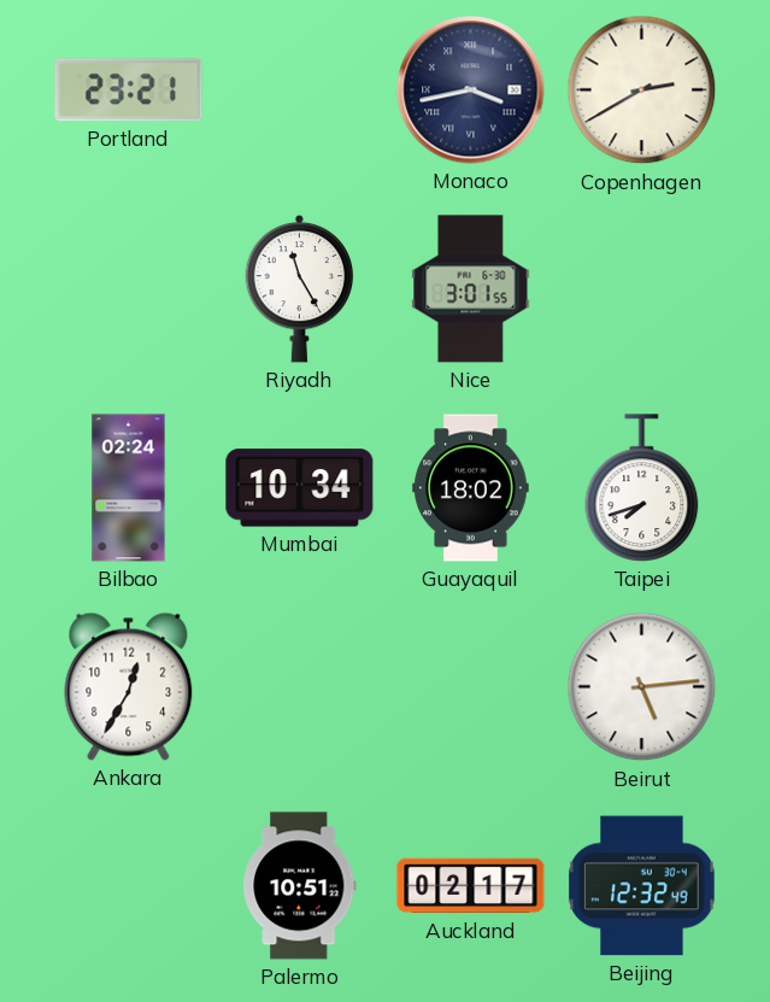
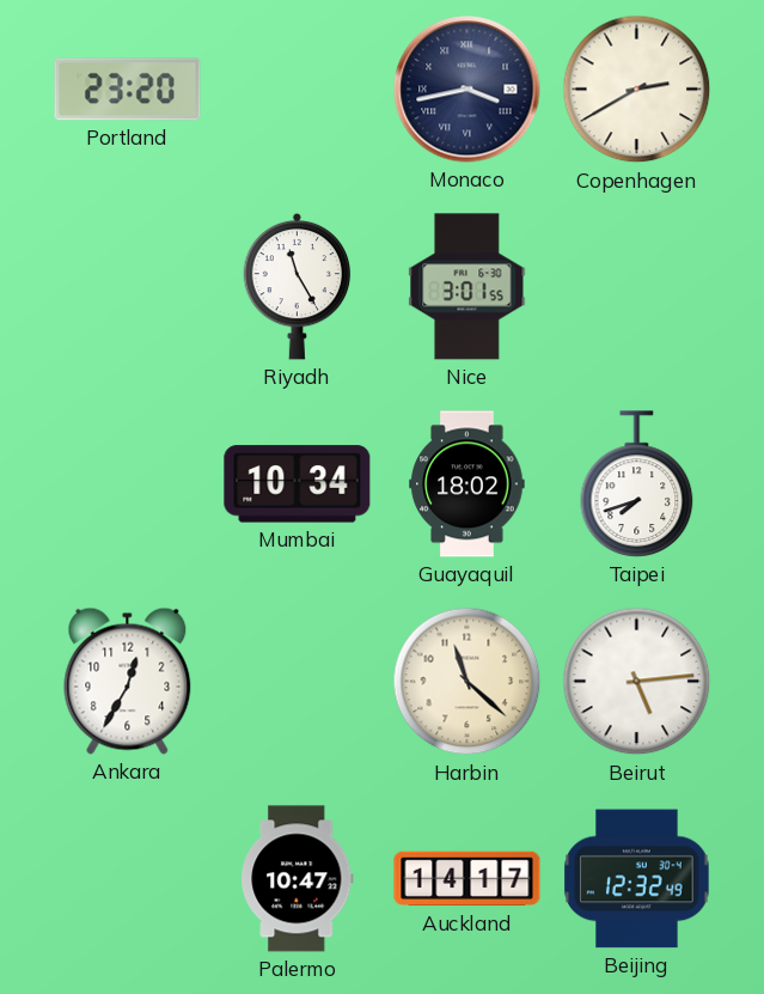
Portland: 23:21 -> 23:20
Bilbao: 02:24 -> none
Harbin: none -> 11:22
Palermo: 10:51 -> 10:47
Auckland: 02:17 -> 14:17
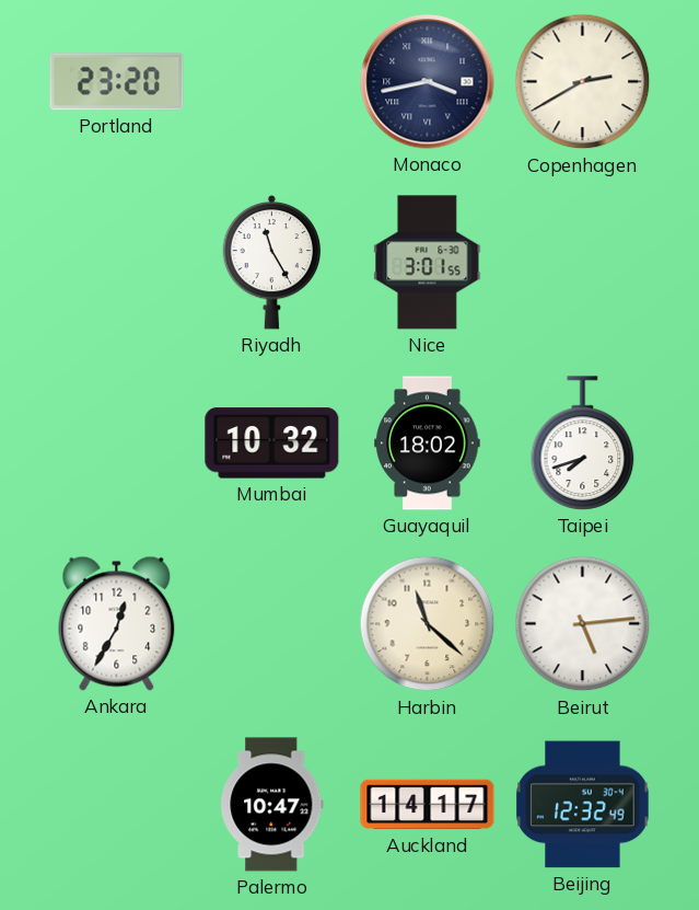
Mumbai: 10:34 -> 10:32
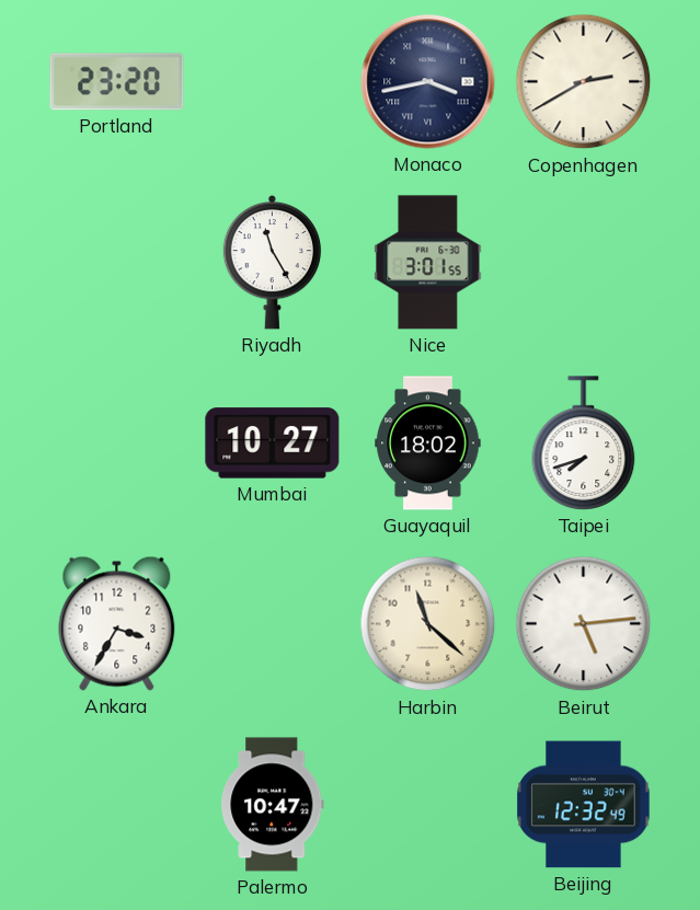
Mumbai: 10:32 -> 10:27
Ankara: 12:35 -> 3:35
Auckland: 14:17 -> none
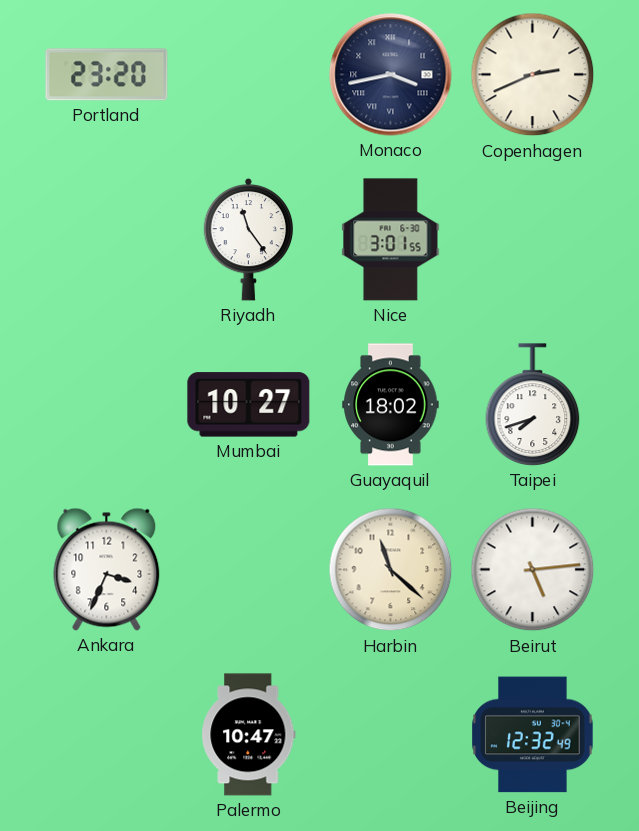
Copenhagen: 2:40 -> 2:41
Riyadh: 11:25 -> 11:24
Ankara: 3:35 -> 3:34
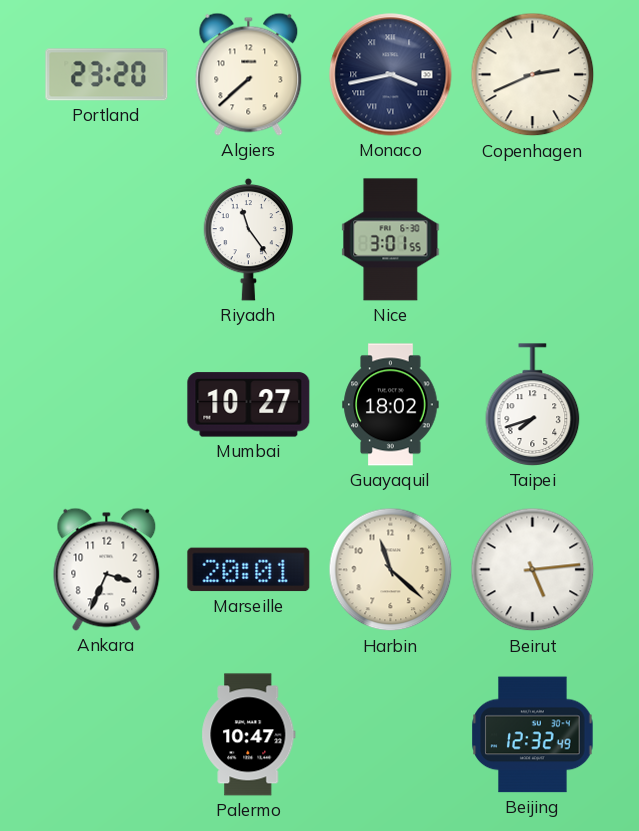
Algiers: none -> 7:38
Marseille: none -> 20:01
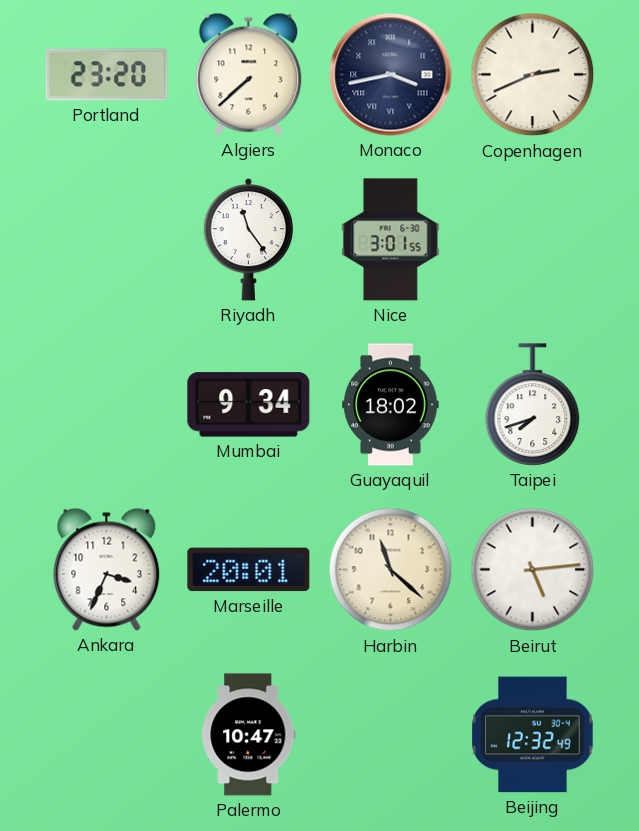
Mumbai: 10:27 -> 9:34
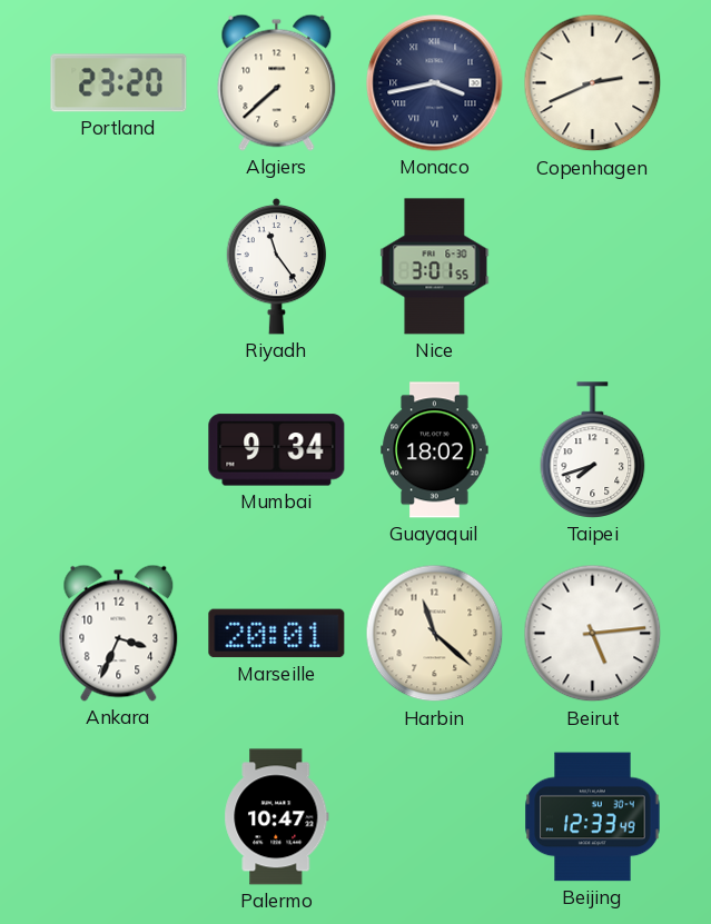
Beijing: 12:32 -> 12:33
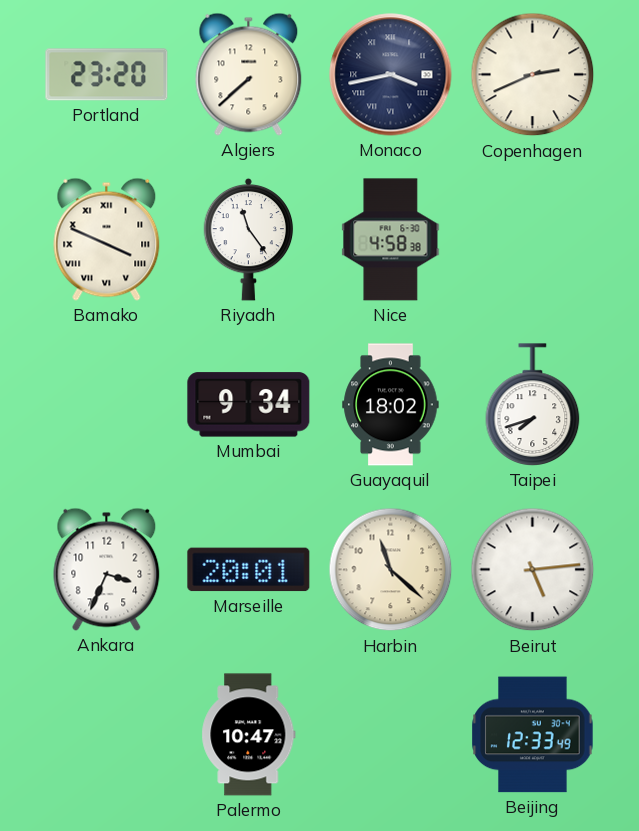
Bamako: none -> 3:49
Nice: 3:01 -> 4:58
